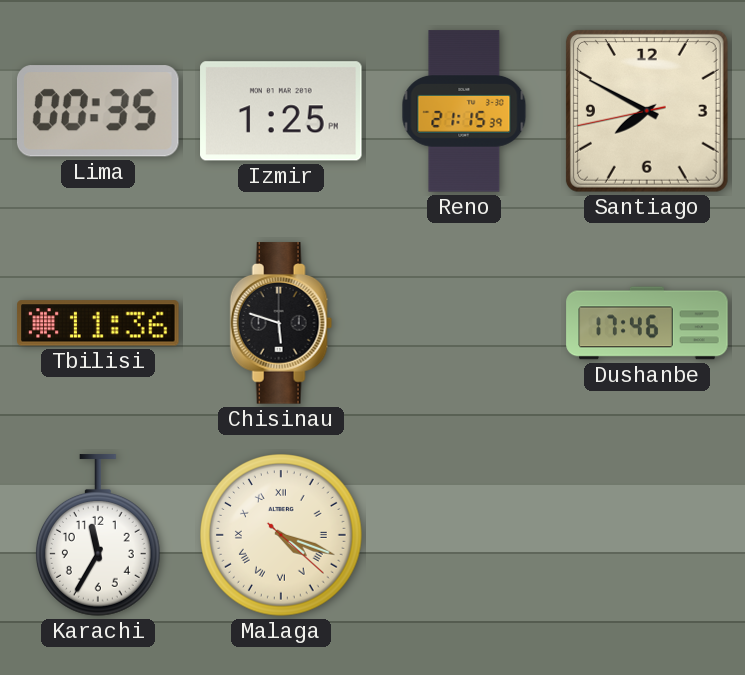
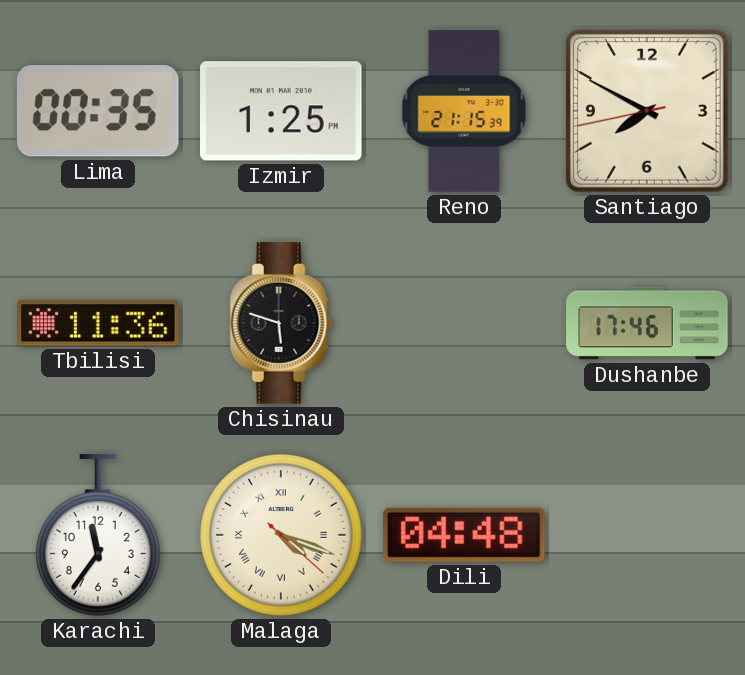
Karachi: 11:35 -> 11:36
Dili: none -> 04:48
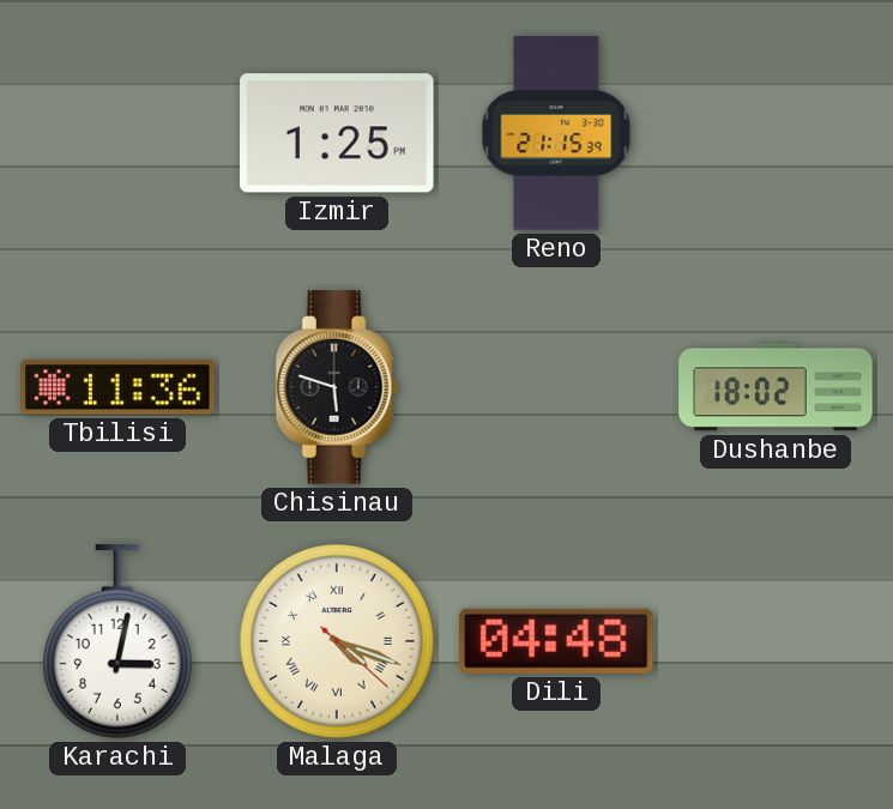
Lima: 00:35 -> none
Santiago: 7:49 -> none
Dushanbe: 17:46 -> 18:02
Karachi: 11:36 -> 3:02
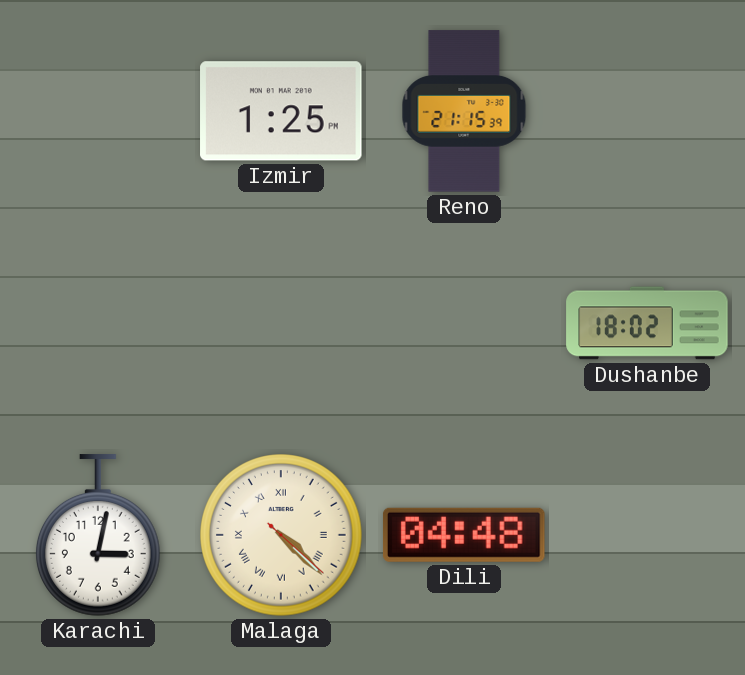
Tbilisi: 11:36 -> none
Chisinau: 5:48 -> none
Malaga: 4:18 -> 4:22
